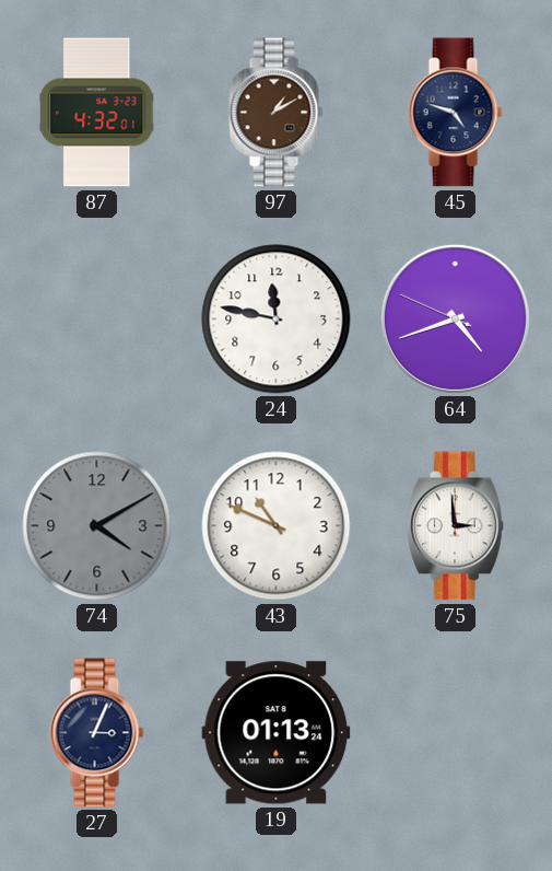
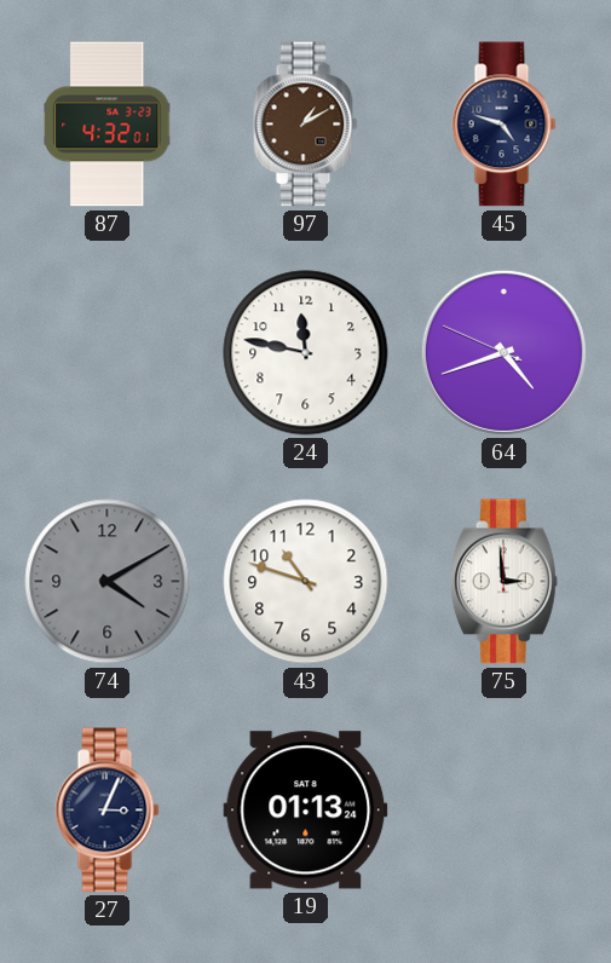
43: 10:49 -> 10:48
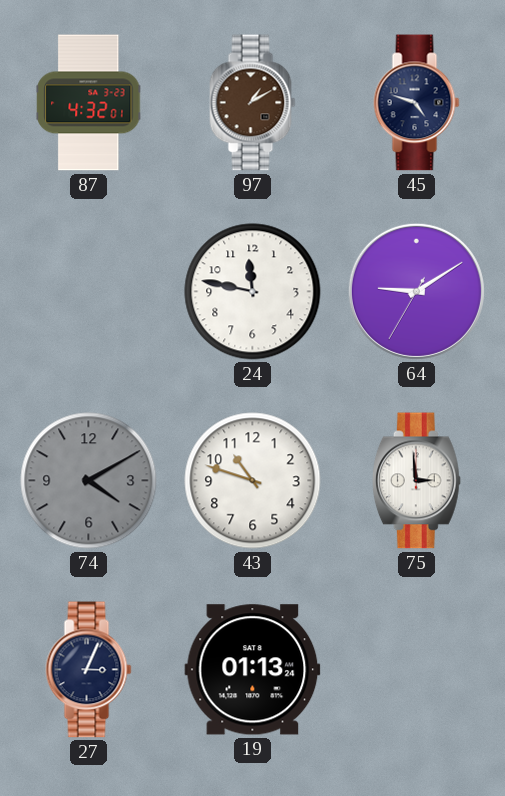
64: 4:41 -> 9:09
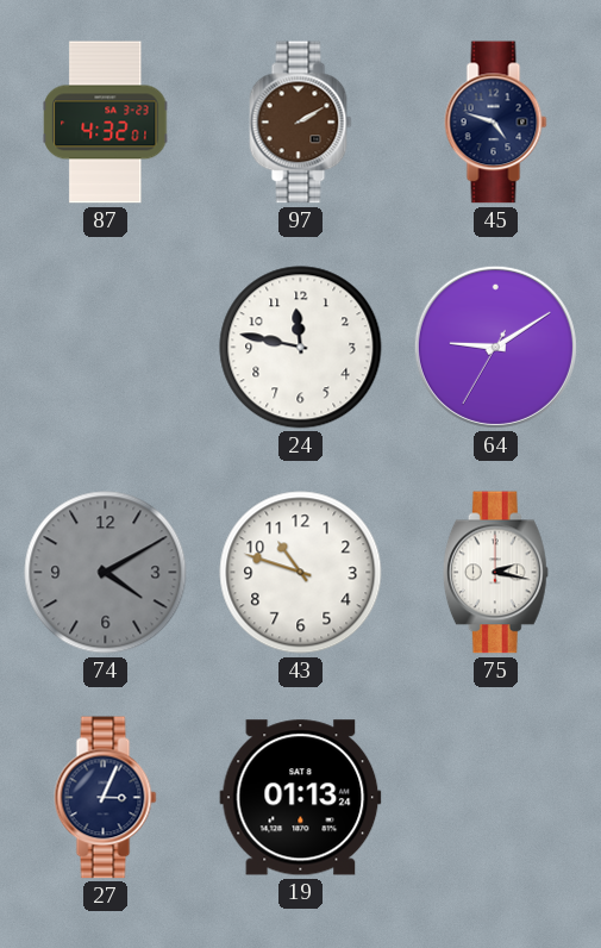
97: 1:10 -> 2:10
75: 2:59 -> 2:17
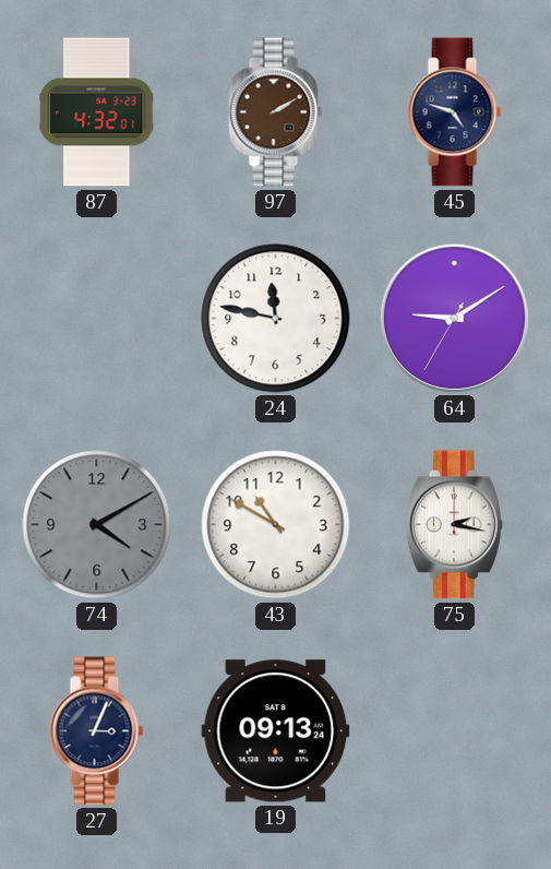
43: 10:48 -> 10:50
19: 01:13 -> 09:13
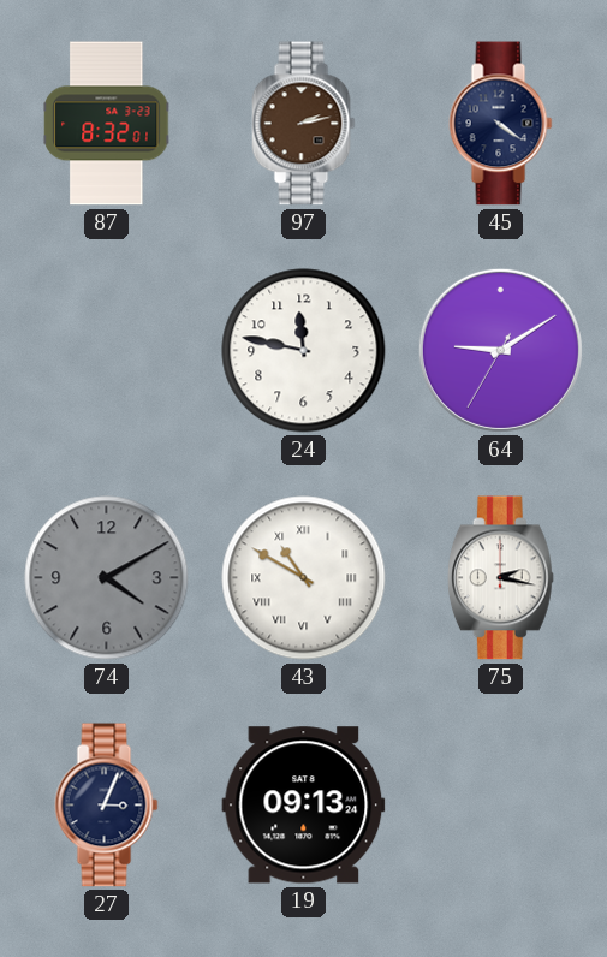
87: 4:32 -> 8:32
97: 2:10 -> 2:13
45: 4:48 -> 4:21
43 numerals: Arabic -> Roman
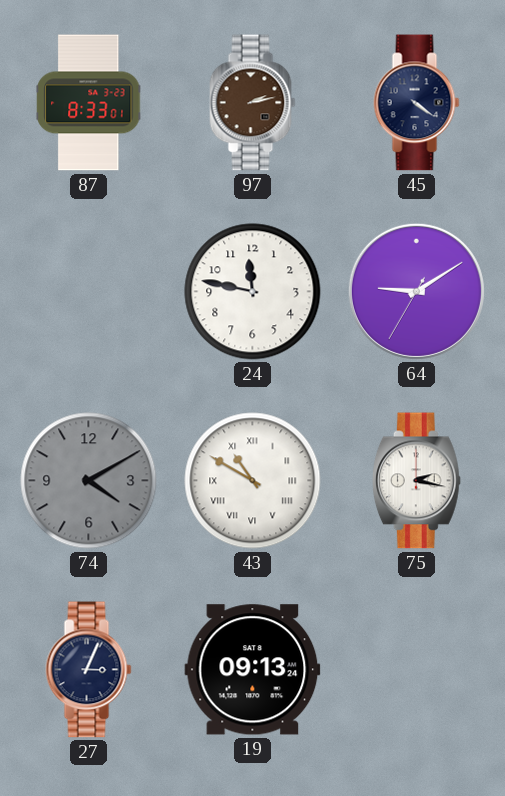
87: 8:32 -> 8:33
